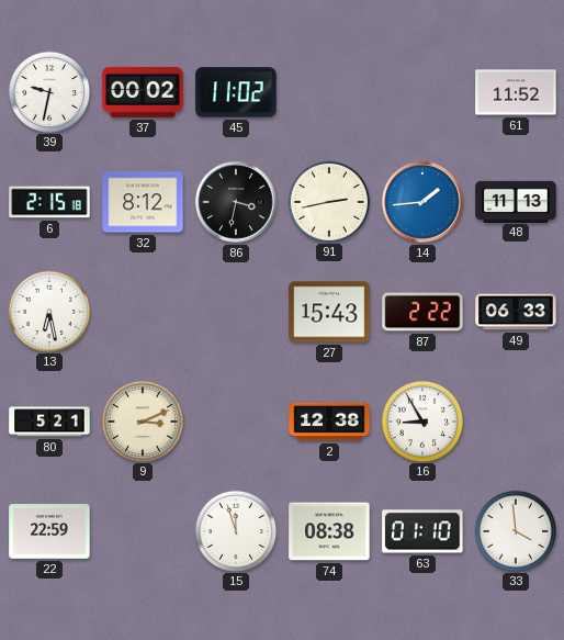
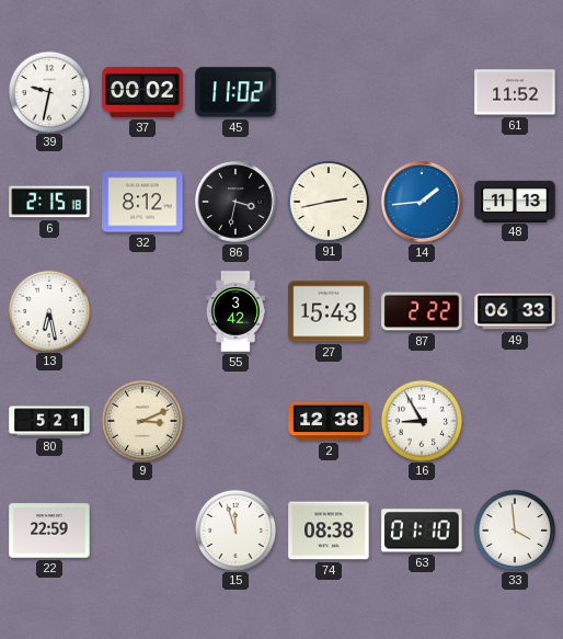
55: none -> 3:42
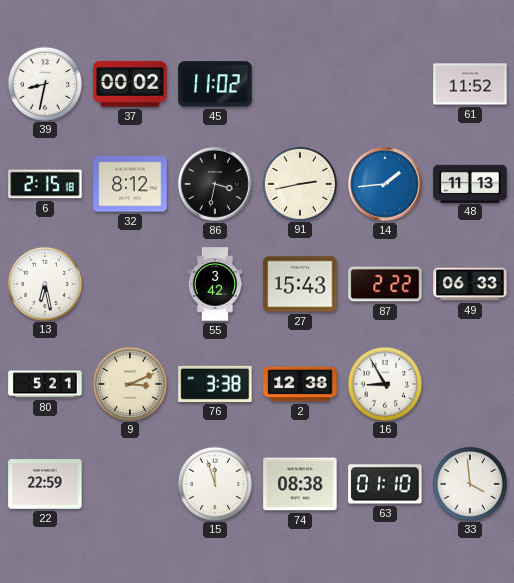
39: 9:32 -> 8:32
76: none -> 3:38
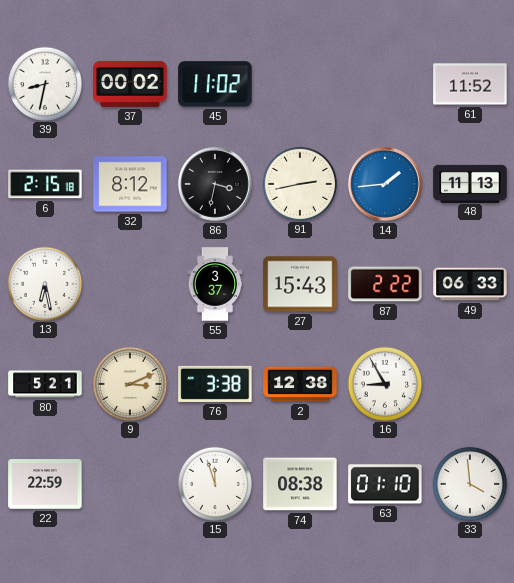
55: 3:42 -> 3:37
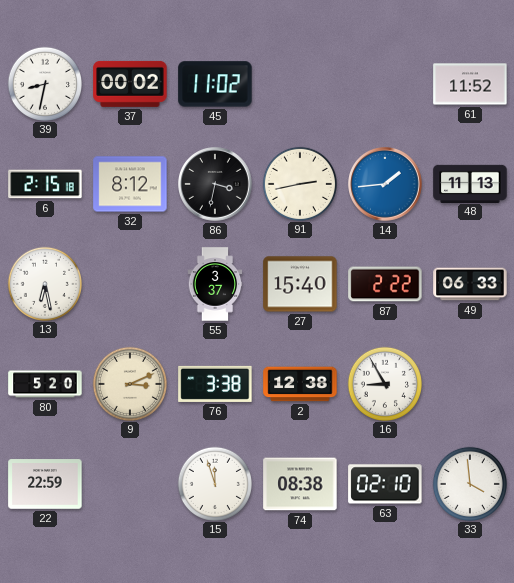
27: 15:43 -> 15:40
80: 5:21 -> 5:20
63: 01:10 -> 02:10
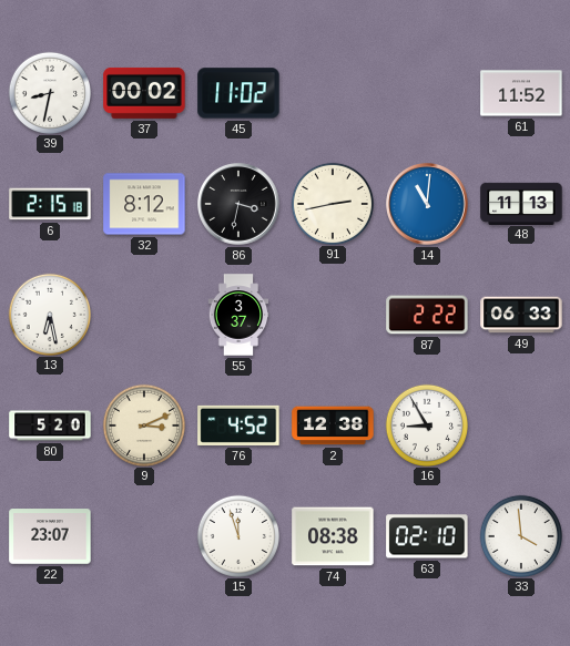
14: 1:44 -> 11:01
27: 15:40 -> none
76: 3:38 -> 4:52
22: 22:59 -> 23:07
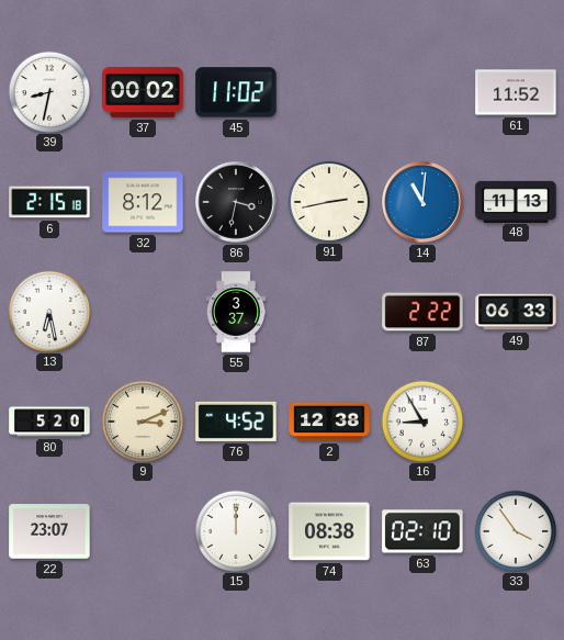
15: 11:57 -> 12:00
33: 3:59 -> 3:54
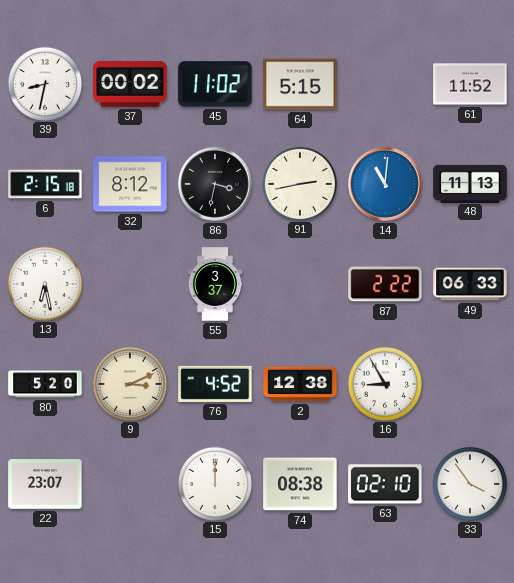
64: none -> 5:15
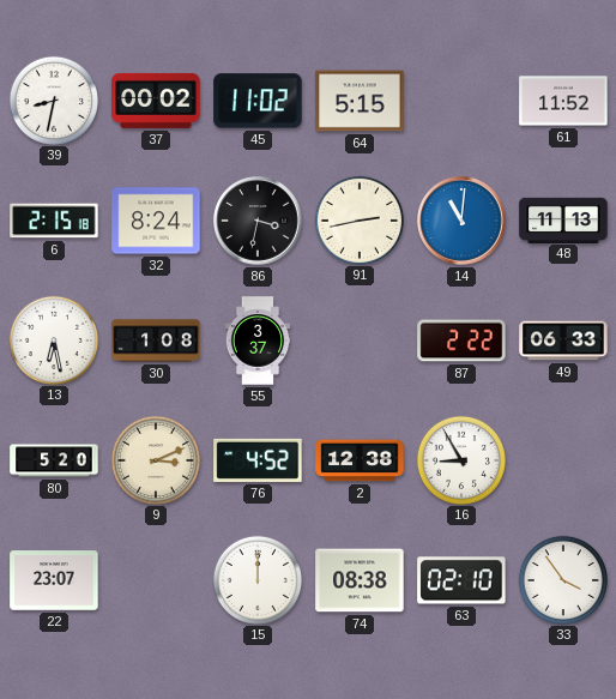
32: 8:12 -> 8:24
30: none -> 1:08
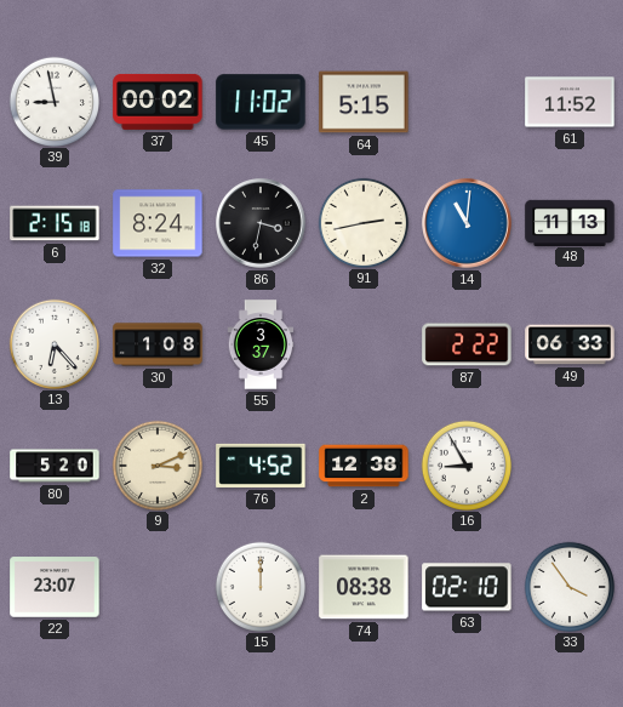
39: 8:32 -> 8:58
13: 6:28 -> 6:23
